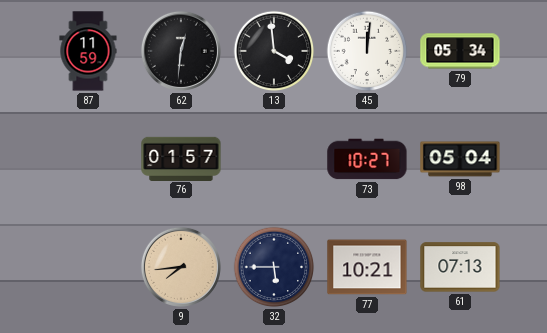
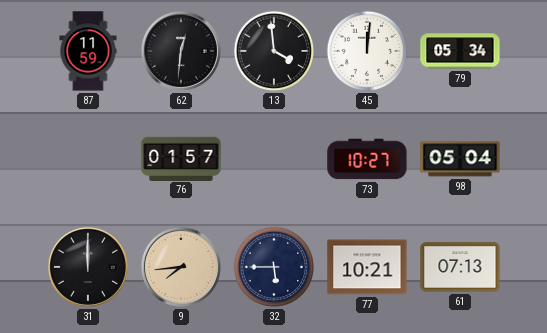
31: none -> 12:00
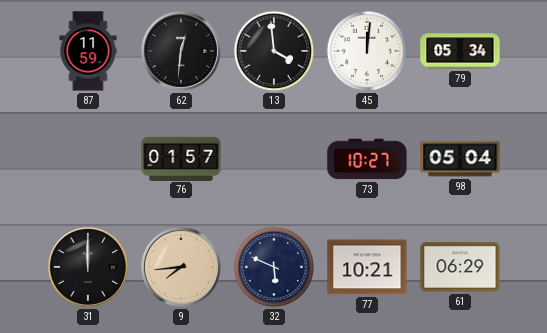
32: 5:45 -> 5:49
61: 07:13 -> 06:29
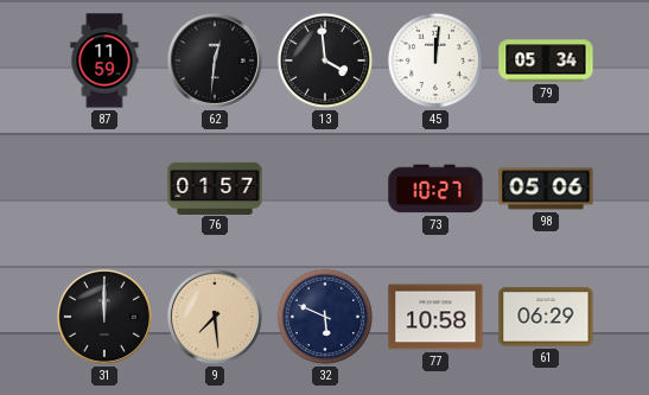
98: 05:04 -> 05:06
9: 7:44 -> 7:29
77: 10:21 -> 10:58
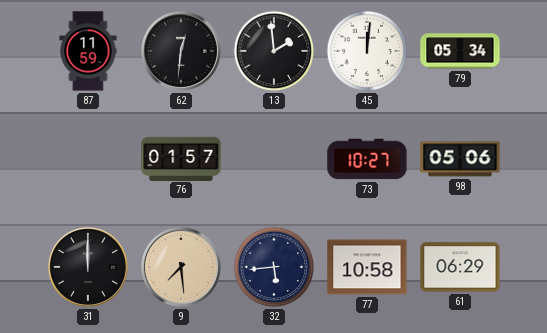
13: 3:59 -> 1:59
32: 5:49 -> 5:44
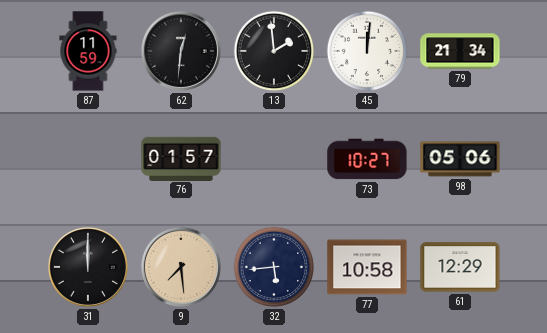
79: 05:34 -> 21:34
61: 06:29 -> 12:29
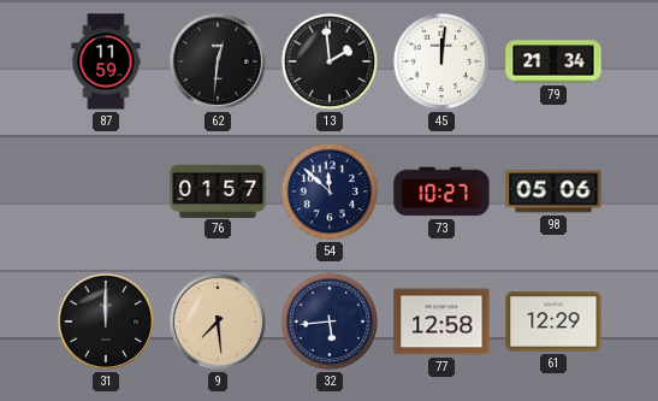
54: none -> 11:52
77: 10:58 -> 12:58
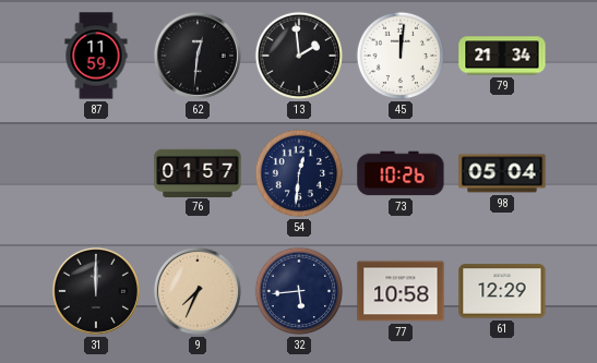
54: 11:52 -> 12:31
73: 10:27 -> 10:26
98: 05:06 -> 05:04
9: 7:29 -> 7:34
77: 12:58 -> 10:58
